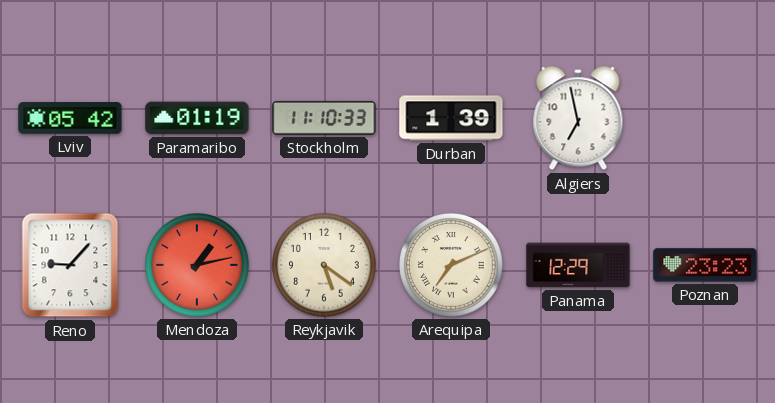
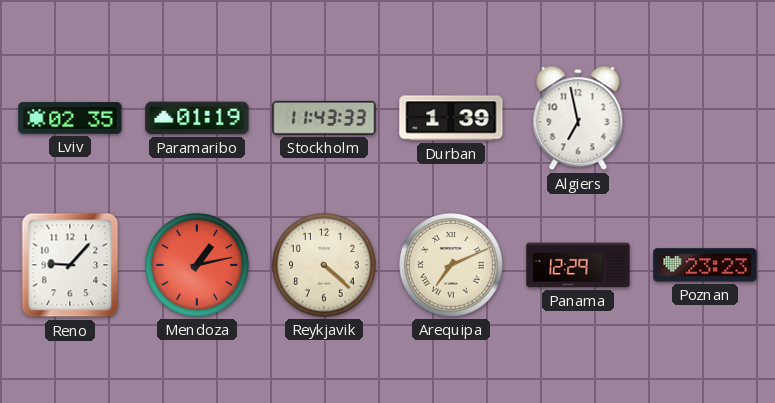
Lviv: 05:42 -> 02:35
Stockholm: 11:10 -> 11:43
Reykjavik: 5:21 -> 4:22
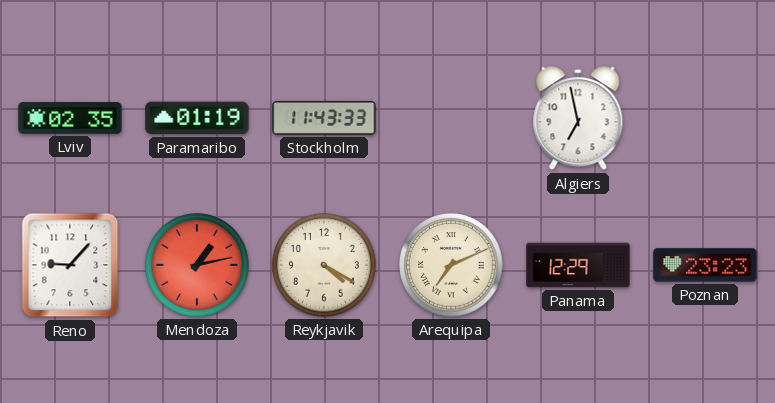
Durban: 1:39 -> none
Reykjavik: 4:22 -> 4:20
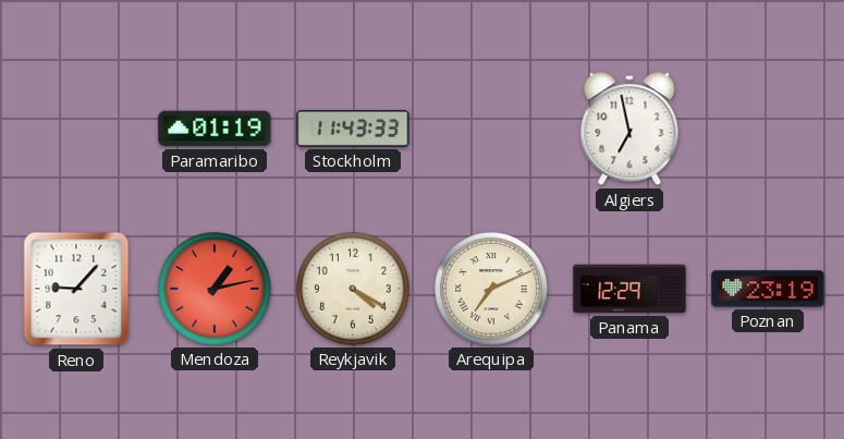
Lviv: 02:35 -> none
Poznan: 23:23 -> 23:19
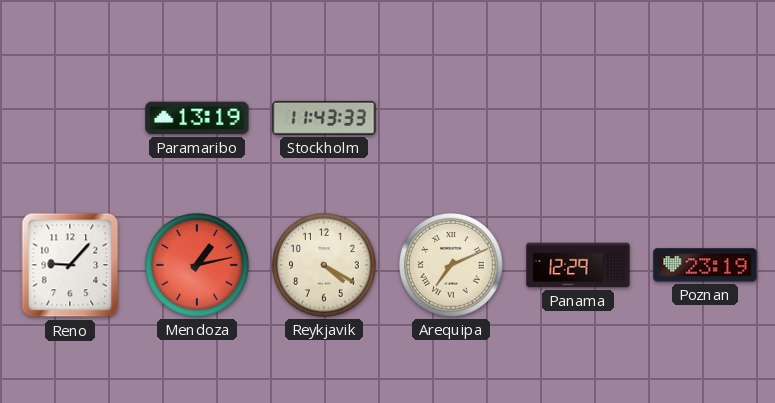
Paramaribo: 01:19 -> 13:19
Algiers: 6:58 -> none
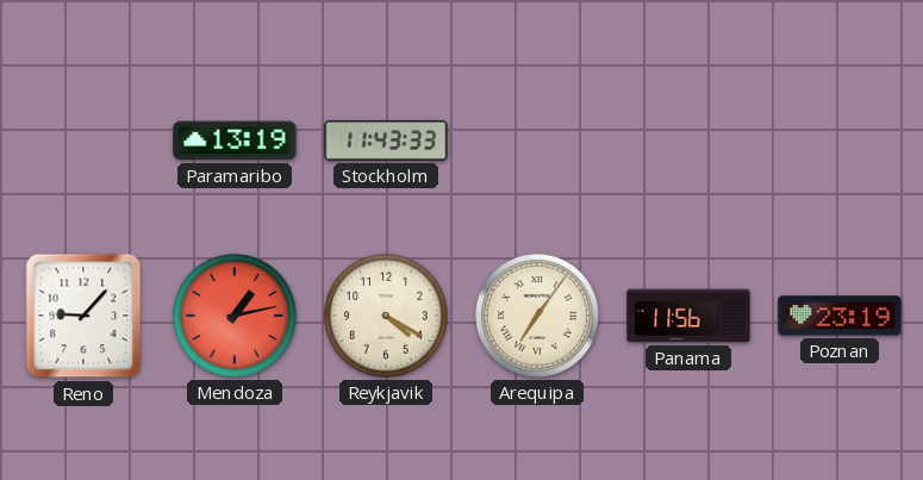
Arequipa: 7:11 -> 7:06
Panama: 12:29 -> 11:56
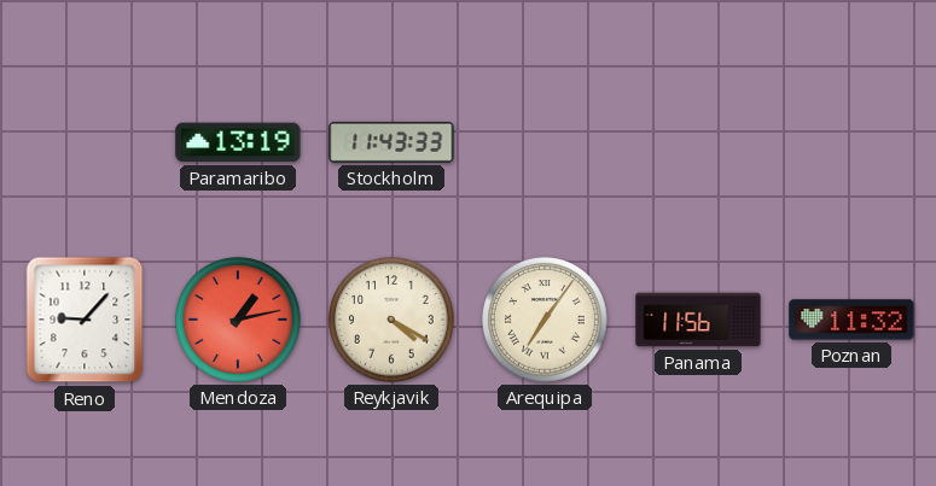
Poznan: 23:19 -> 11:32
